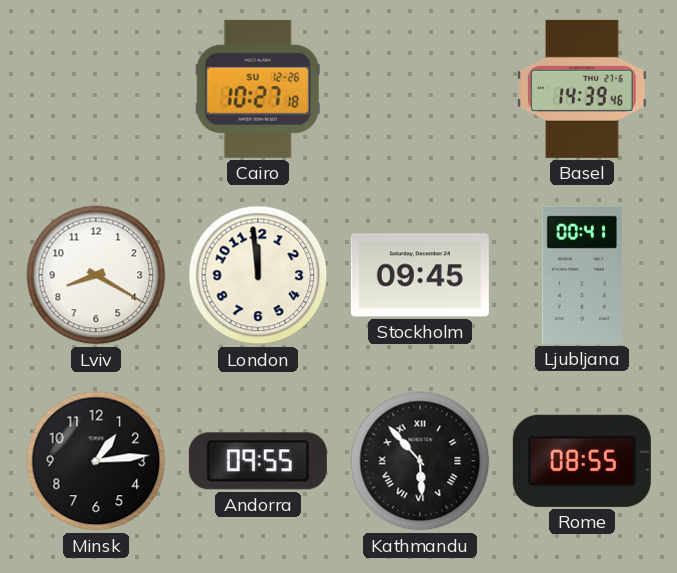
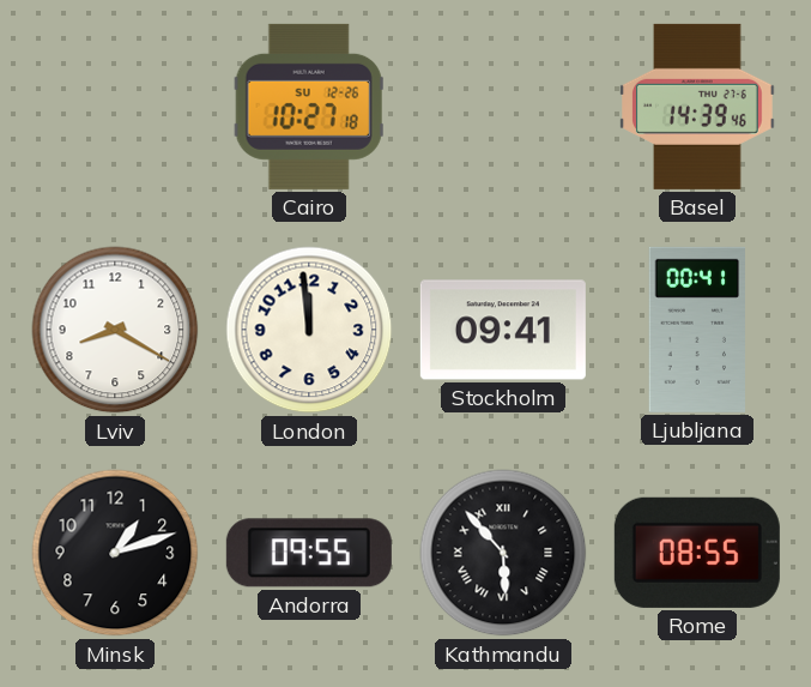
Stockholm: 09:45 -> 09:41
Minsk: 1:14 -> 1:12
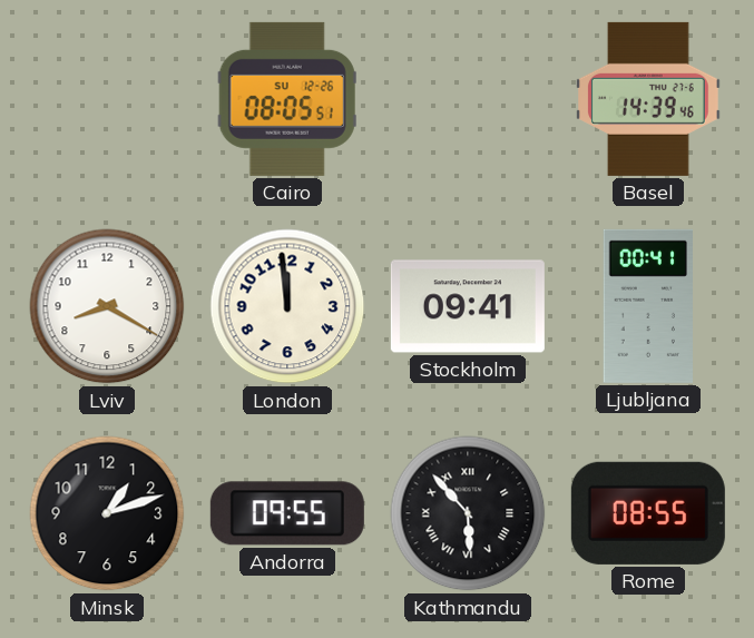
Cairo: 10:27 -> 08:05
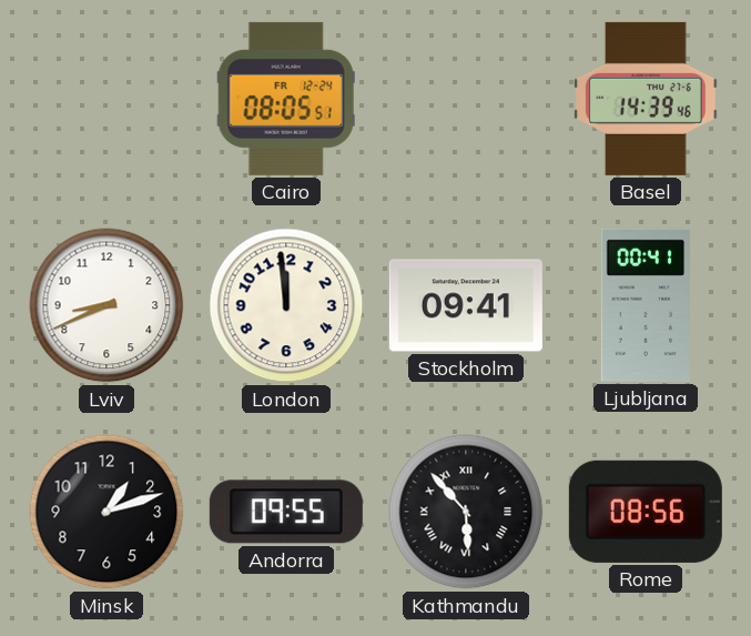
Cairo date: SU 12-26 -> FR 12-24
Lviv: 8:20 -> 8:41
Rome: 08:55 -> 08:56
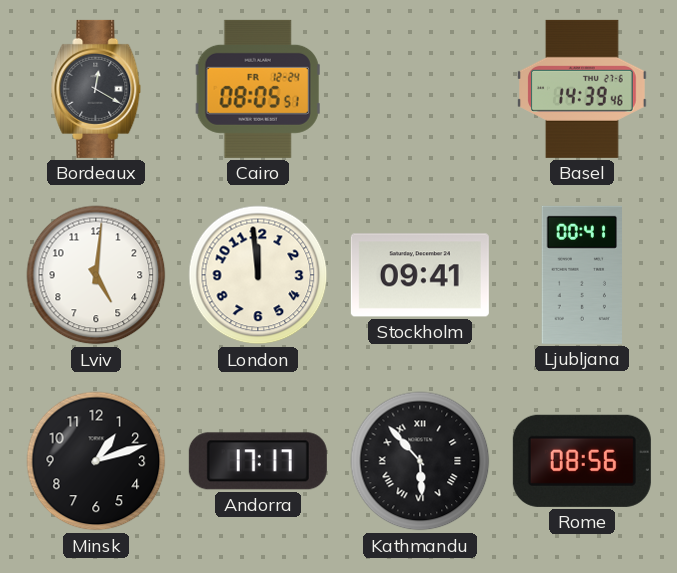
Bordeaux: none -> 12:20
Lviv: 8:41 -> 5:01
Andorra: 09:55 -> 17:17
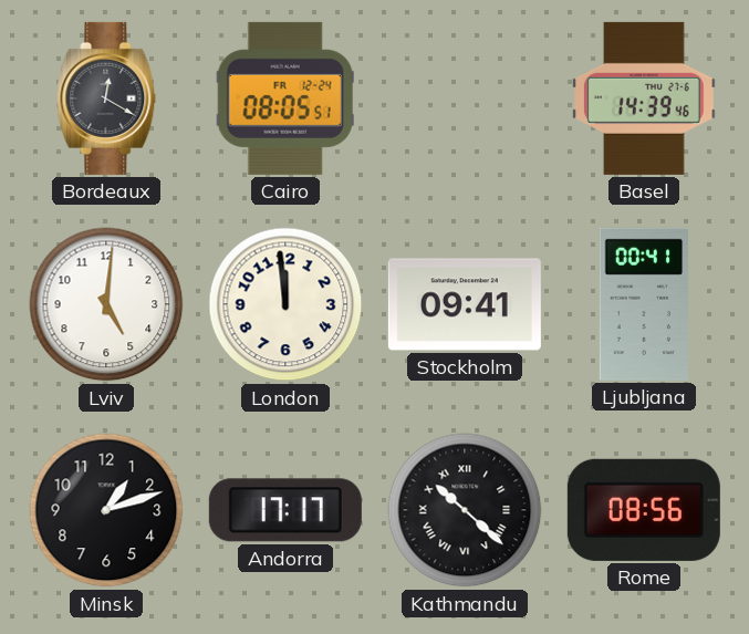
Kathmandu: 5:53 -> 10:22
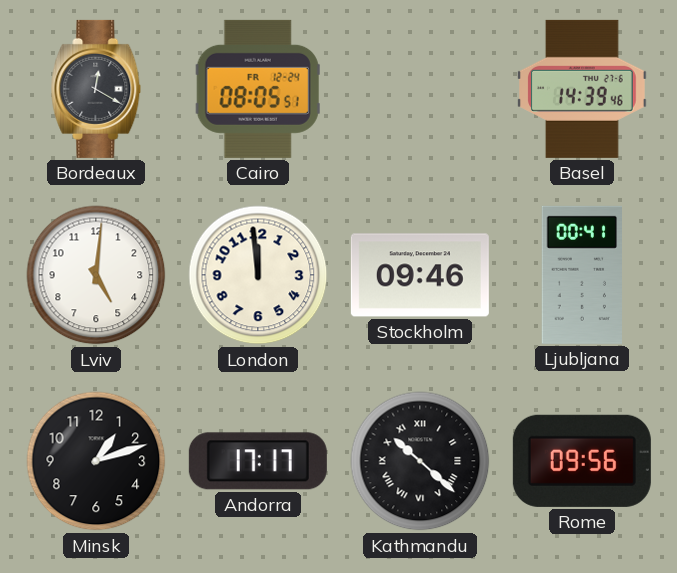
Stockholm: 09:41 -> 09:46
Rome: 08:56 -> 09:56
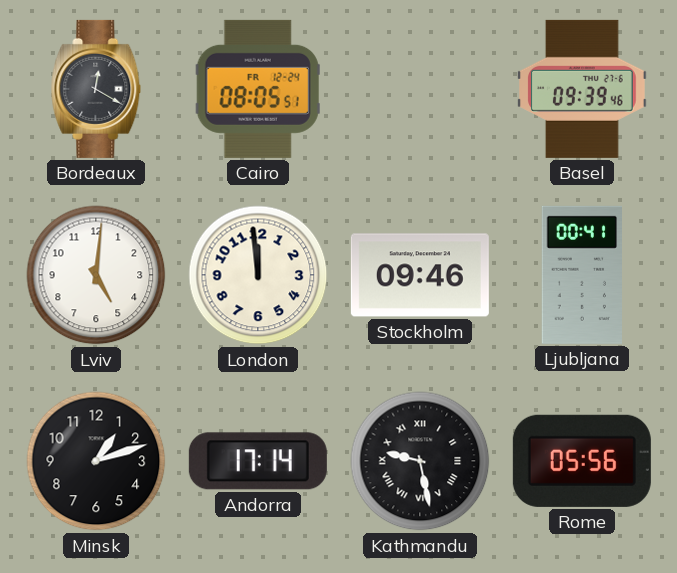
Basel: 14:39 -> 09:39
Andorra: 17:17 -> 17:14
Kathmandu: 10:22 -> 9:28
Rome: 09:56 -> 05:56
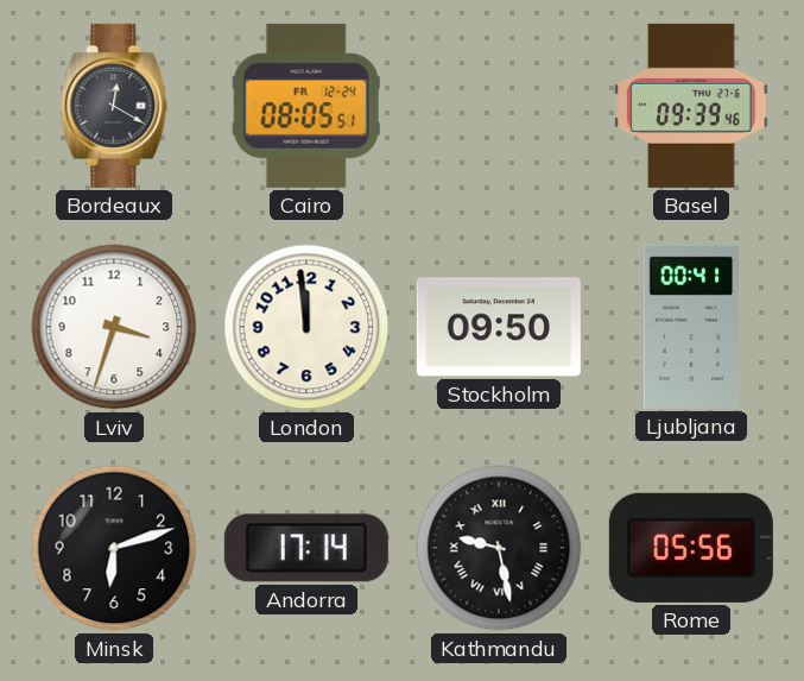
Lviv: 5:01 -> 3:33
Stockholm: 09:46 -> 09:50
Minsk: 1:12 -> 6:12
